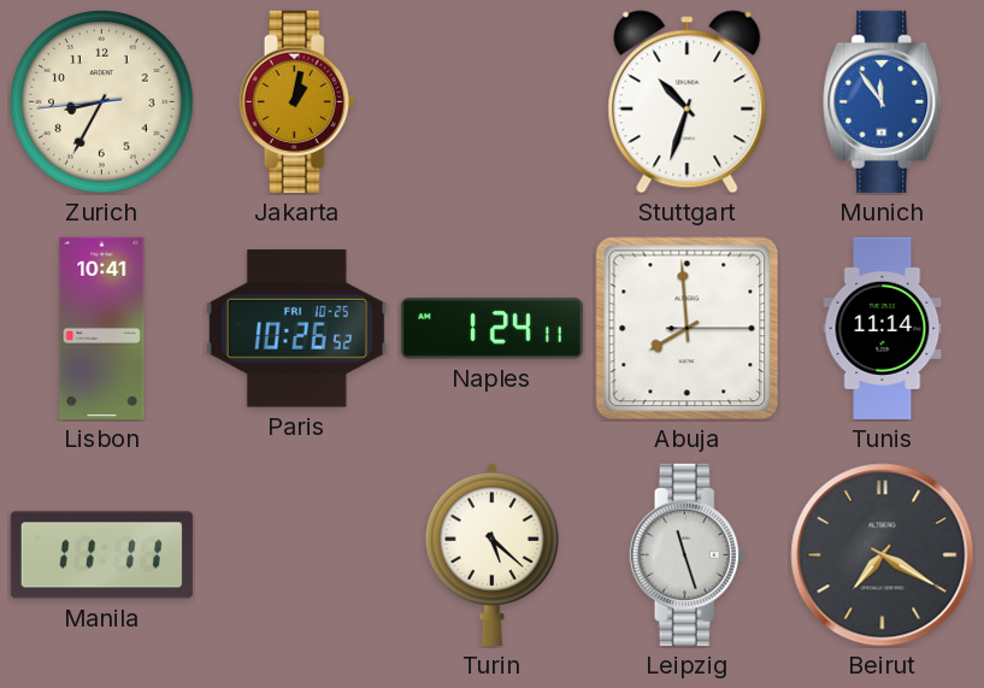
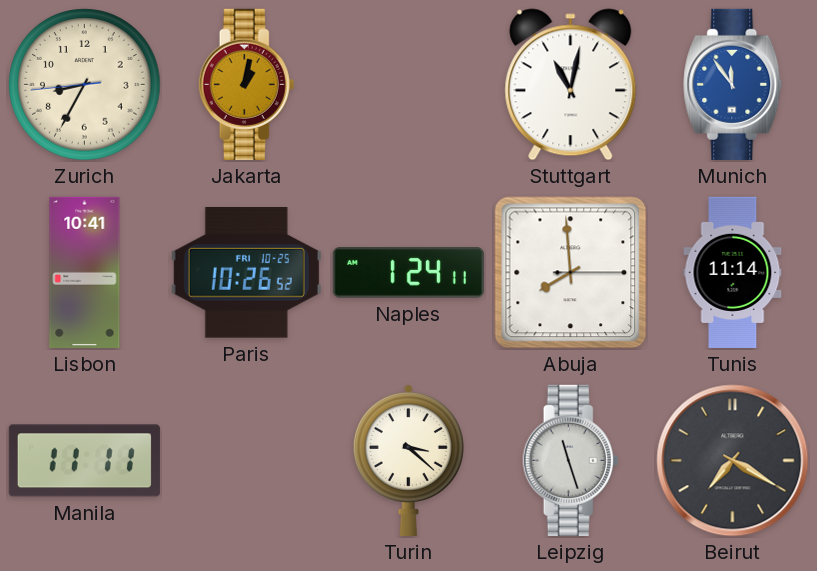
Stuttgart: 10:33 -> 11:02
Turin: 5:22 -> 3:22
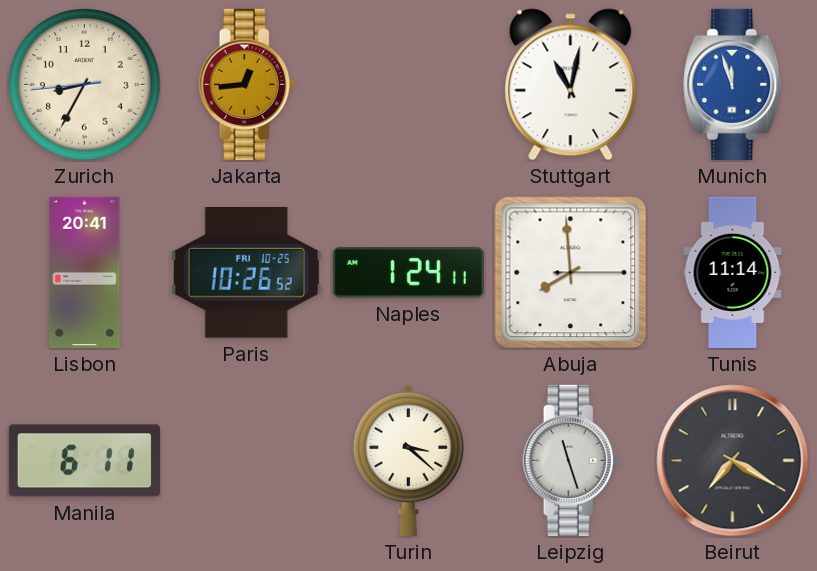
Jakarta: 1:02 -> 12:44
Munich: 11:54 -> 11:57
Lisbon: 10:41 -> 20:41
Manila: 11:11 -> 6:11
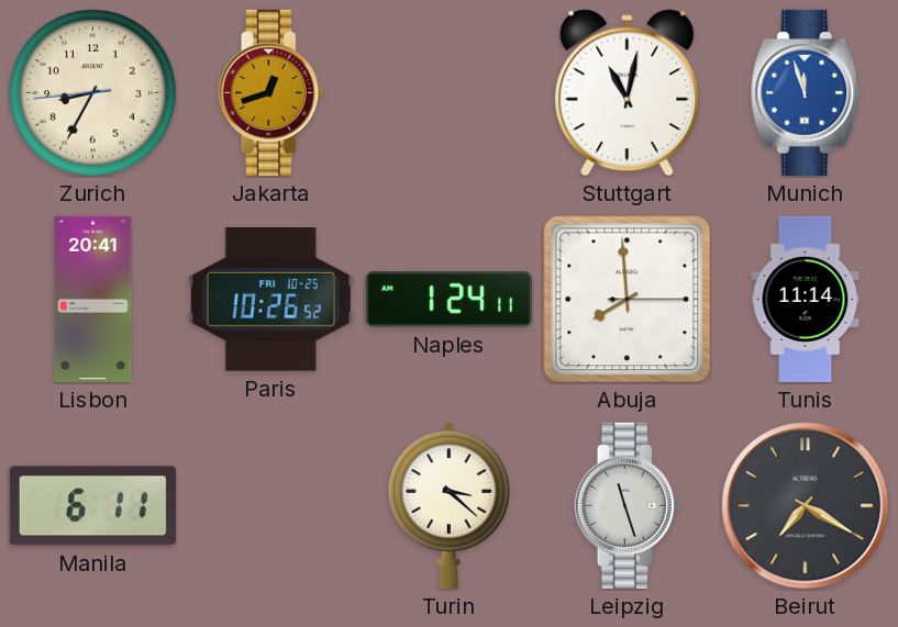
Jakarta: 12:44 -> 12:42
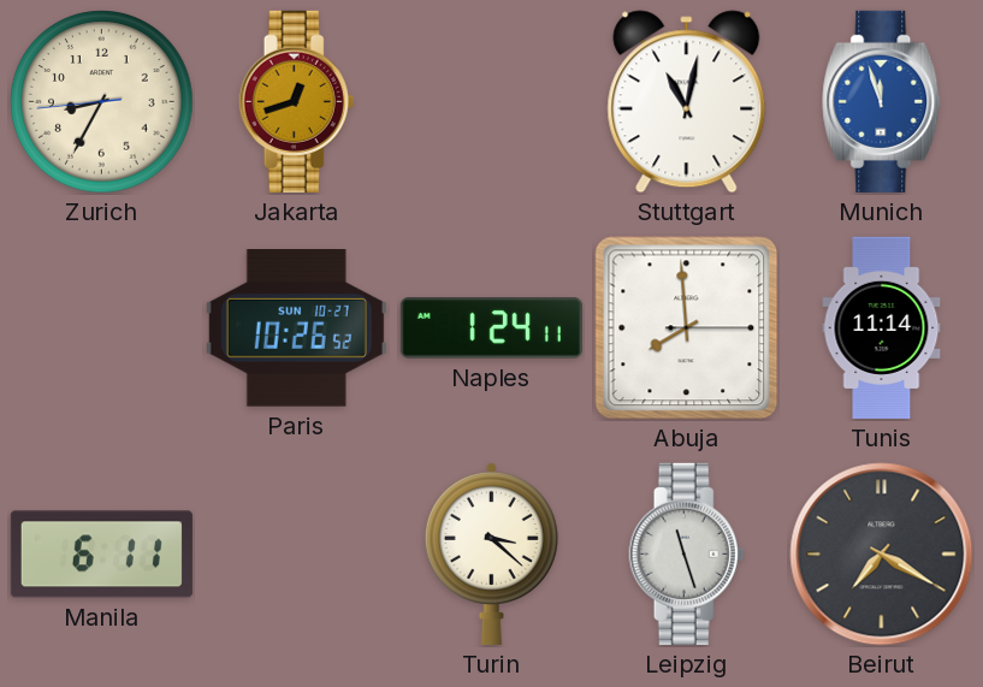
Lisbon: 20:41 -> none
Paris date: FRI 10-25 -> SUN 10-27
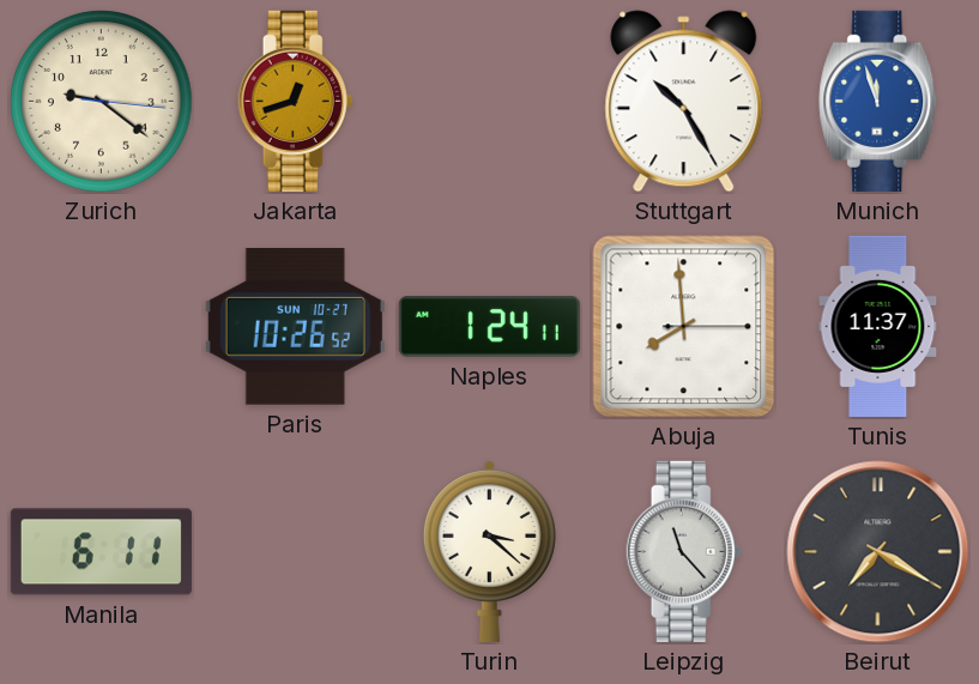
Zurich: 8:34 -> 9:21
Stuttgart: 11:02 -> 10:25
Tunis: 11:14 -> 11:37
Leipzig: 11:27 -> 11:23
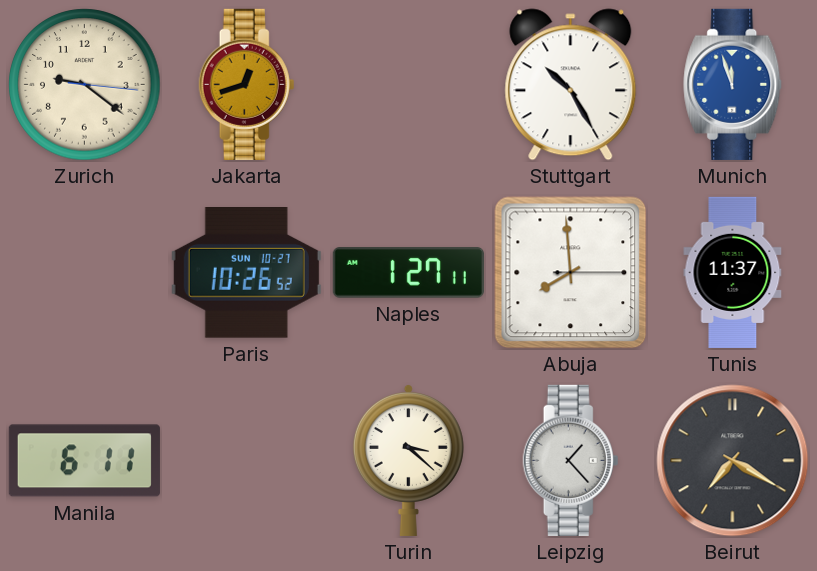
Naples: 1:24 -> 1:27
Leipzig: 11:23 -> 1:23
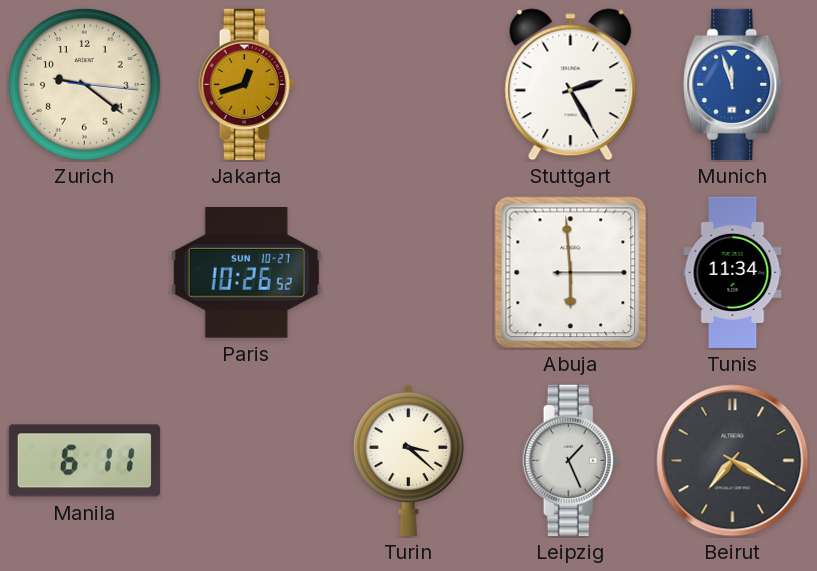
Stuttgart: 10:25 -> 2:25
Naples: 1:27 -> none
Abuja: 7:59 -> 5:59
Tunis: 11:37 -> 11:34
Leipzig: 1:23 -> 1:26
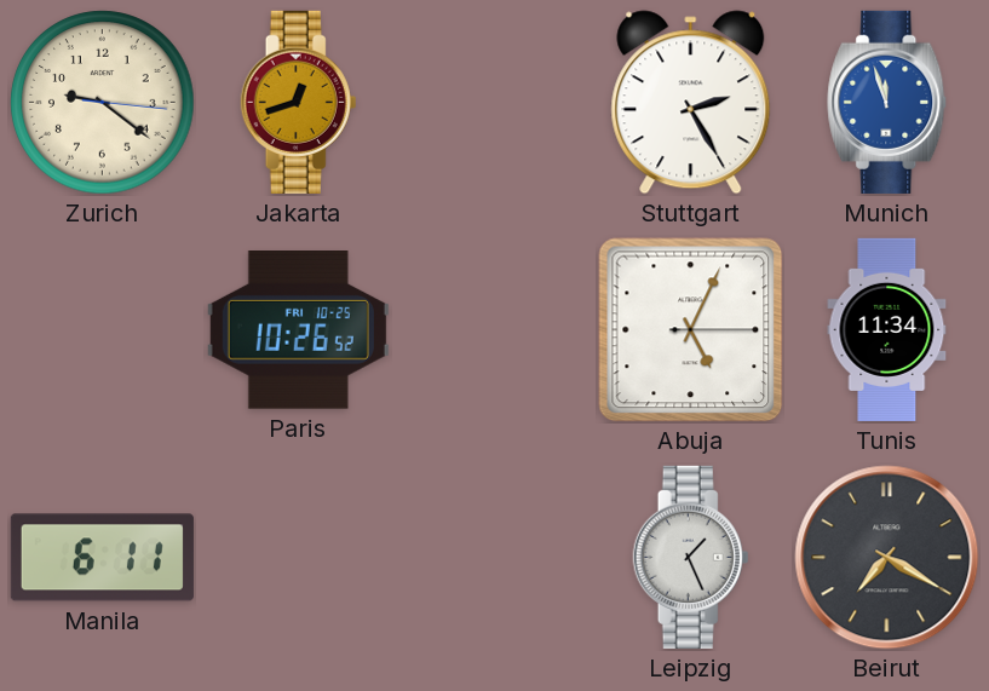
Paris date: SUN 10-27 -> FRI 10-25
Abuja: 5:59 -> 5:04
Turin: 3:22 -> none
